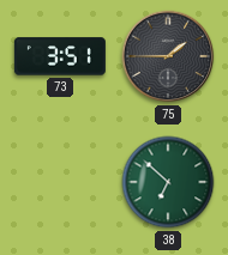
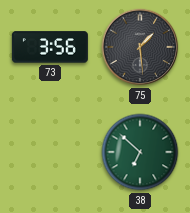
73: 3:51 -> 3:56
75: 1:45 -> 1:29
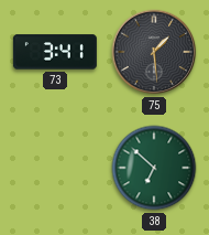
73: 3:56 -> 3:41
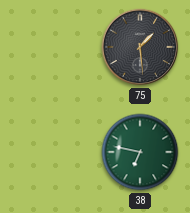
73: 3:41 -> none
38: 6:52 -> 6:47
